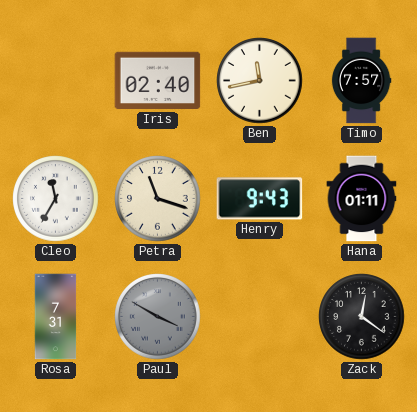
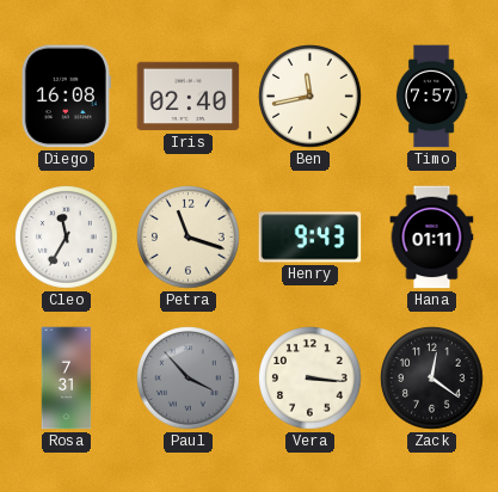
Diego: none -> 16:08
Paul: 3:50 -> 3:53
Vera: none -> 3:16
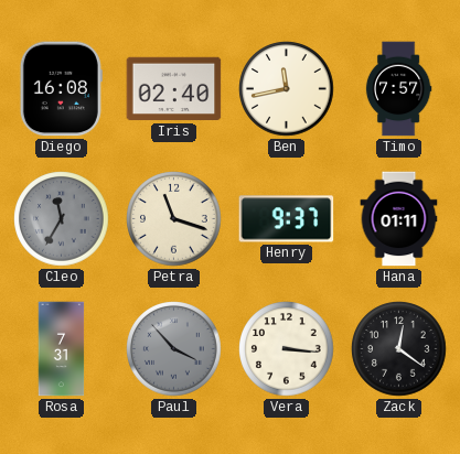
Cleo dial: white -> grey
Henry: 9:43 -> 9:37
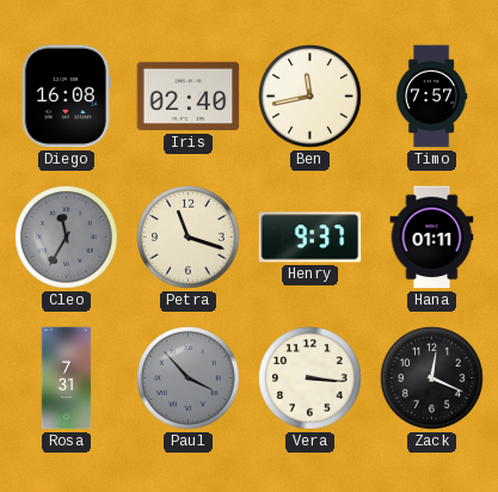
Zack: 12:21 -> 12:19
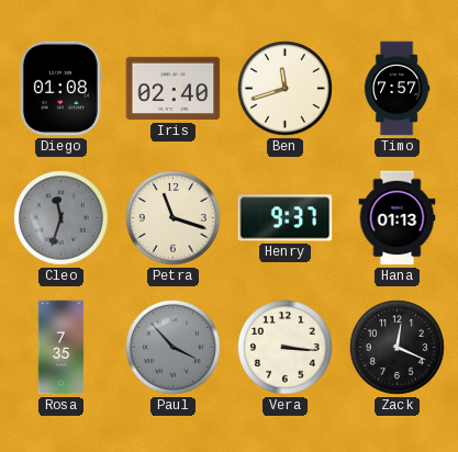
Diego: 16:08 -> 01:08
Ben: 11:43 -> 11:42
Cleo: 11:35 -> 11:33
Hana: 01:11 -> 01:13
Rosa: 7:31 -> 7:35
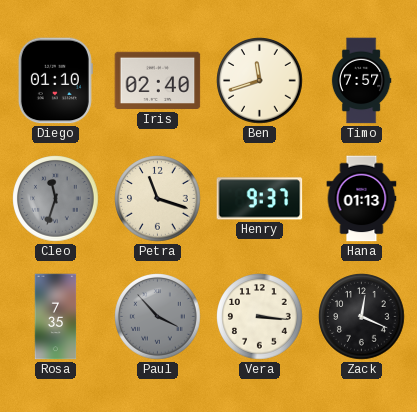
Diego: 01:08 -> 01:10
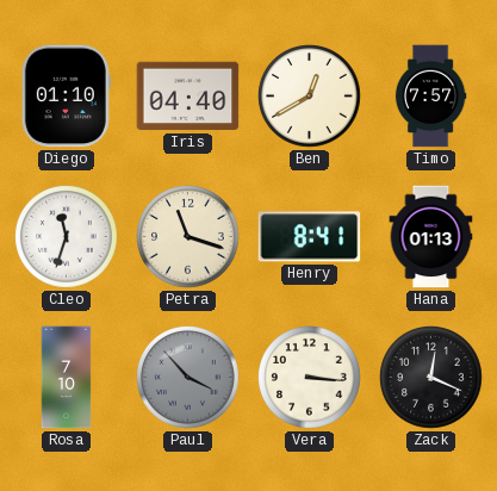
Iris: 02:40 -> 04:40
Ben: 11:42 -> 12:40
Cleo dial: grey -> white
Henry: 9:37 -> 8:41
Rosa: 7:35 -> 7:10
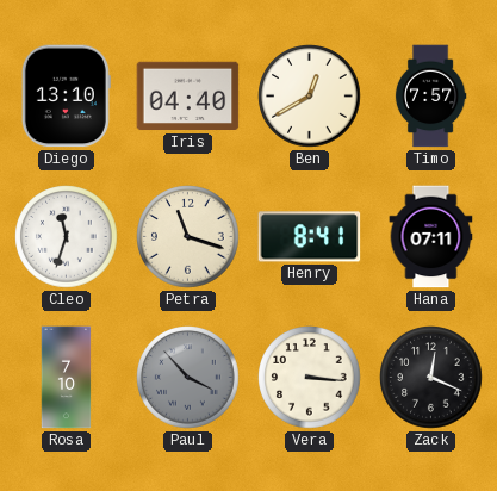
Diego: 01:10 -> 13:10
Hana: 01:13 -> 07:11
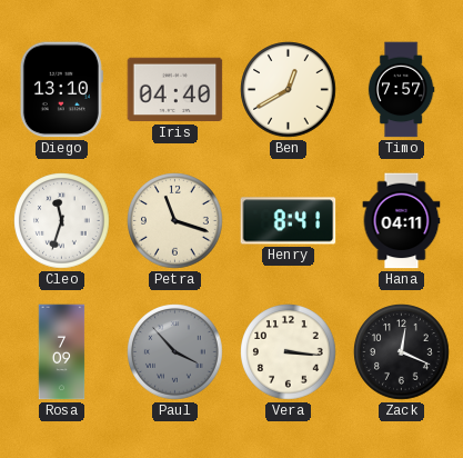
Hana: 07:11 -> 04:11
Rosa: 7:10 -> 7:09
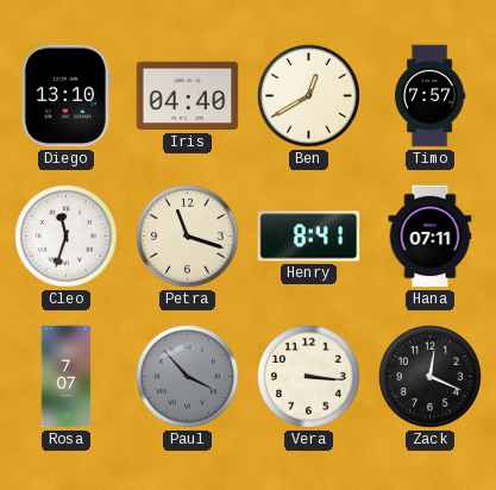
Hana: 04:11 -> 07:11
Rosa: 7:09 -> 7:07
